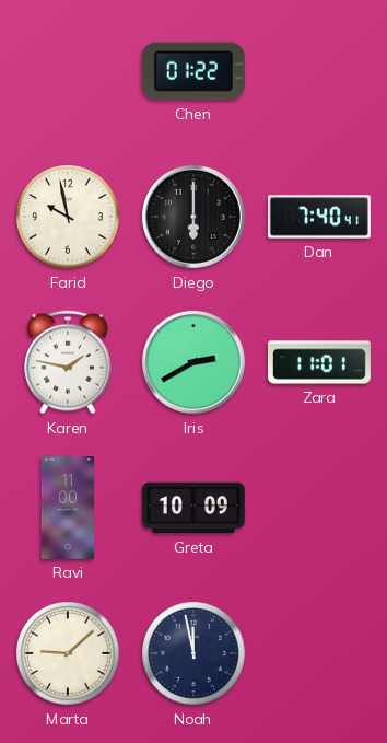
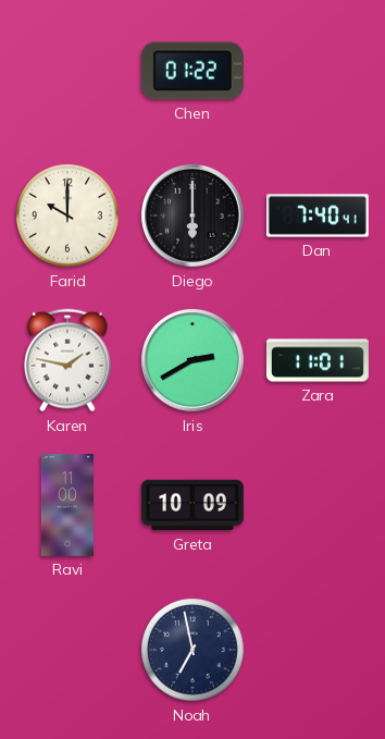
Farid: 9:58 -> 10:00
Marta: 9:08 -> none
Noah: 11:58 -> 6:58
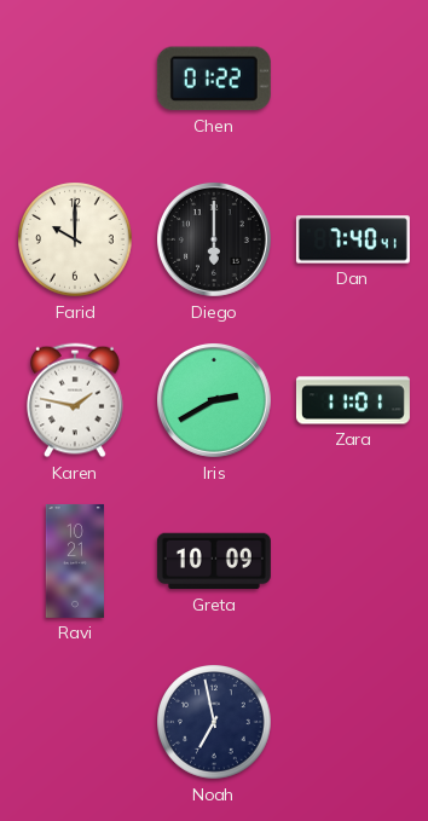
Ravi: 11:00 -> 10:21
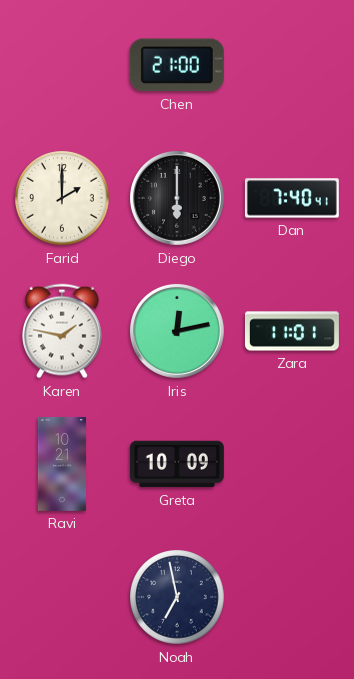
Chen: 01:22 -> 21:00
Farid: 10:00 -> 2:00
Iris: 2:40 -> 12:13
